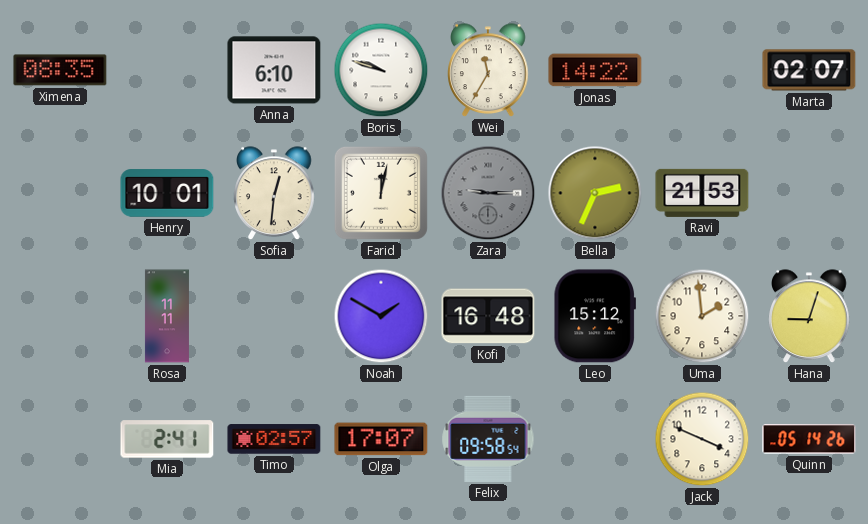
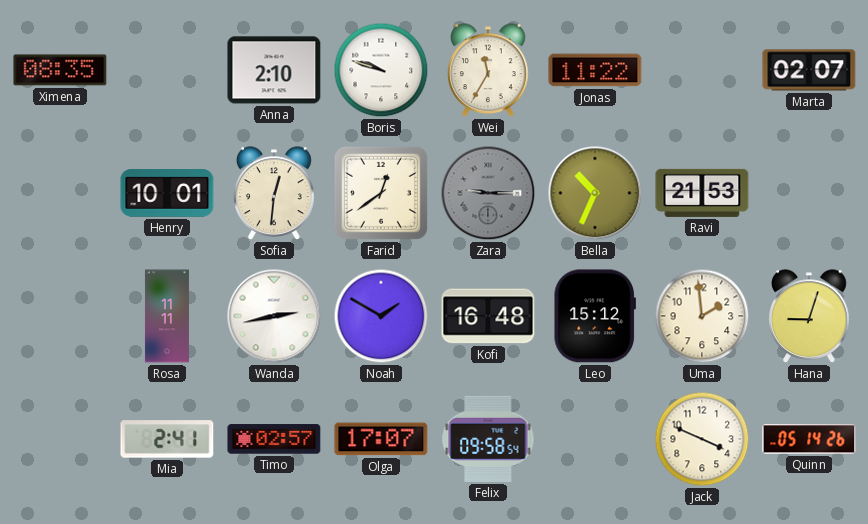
Anna: 6:10 -> 2:10
Jonas: 14:22 -> 11:22
Farid: 12:02 -> 12:39
Bella: 2:34 -> 10:34
Wanda: none -> 2:43
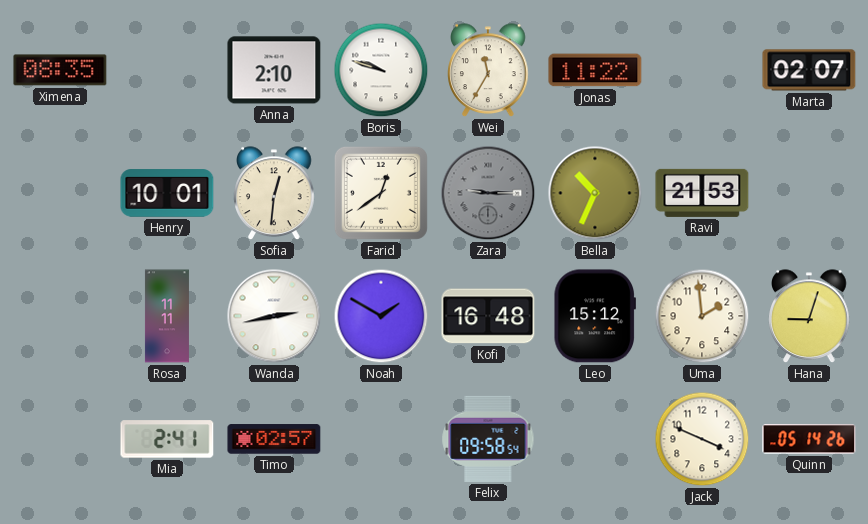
Olga: 17:07 -> none
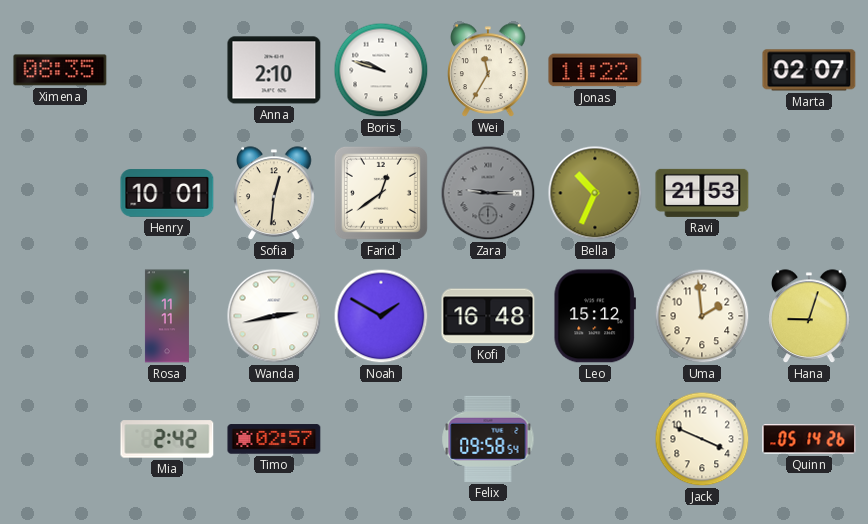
Mia: 2:41 -> 2:42
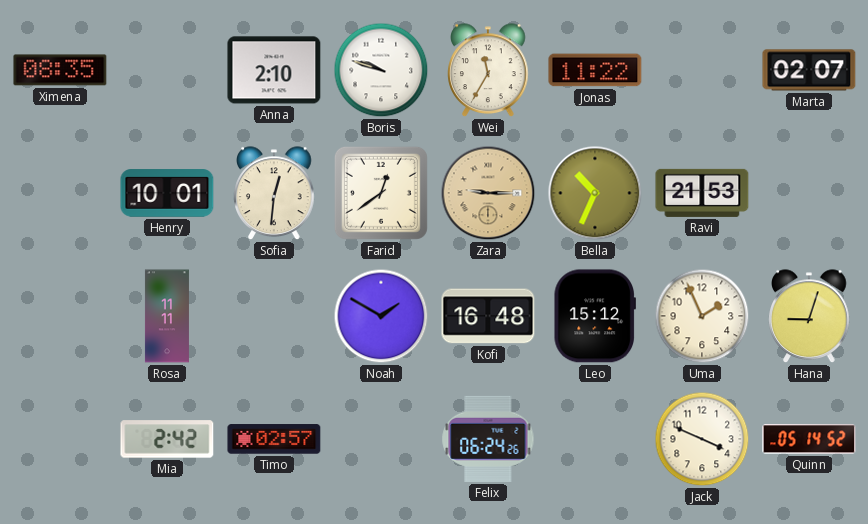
Zara dial: grey -> champagne
Wanda: 2:43 -> none
Uma: 1:59 -> 1:56
Felix: 09:58 -> 06:24
Quinn: 05:14:26 -> 05:14:52
